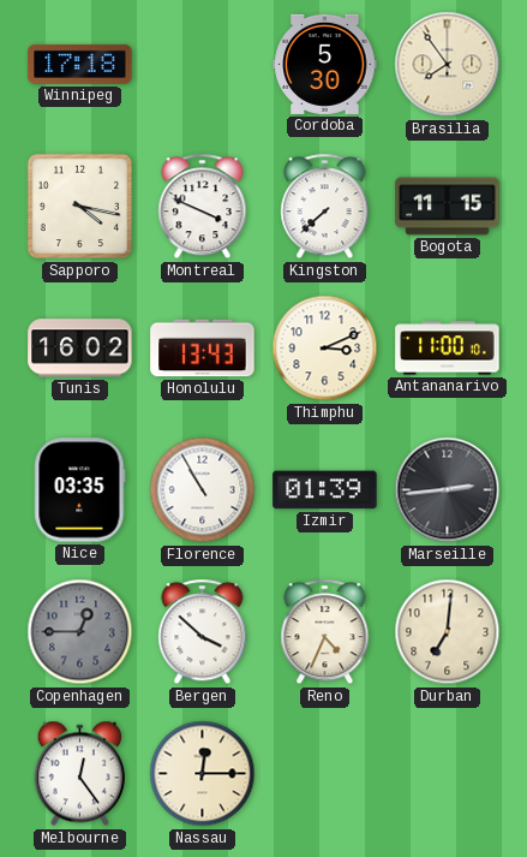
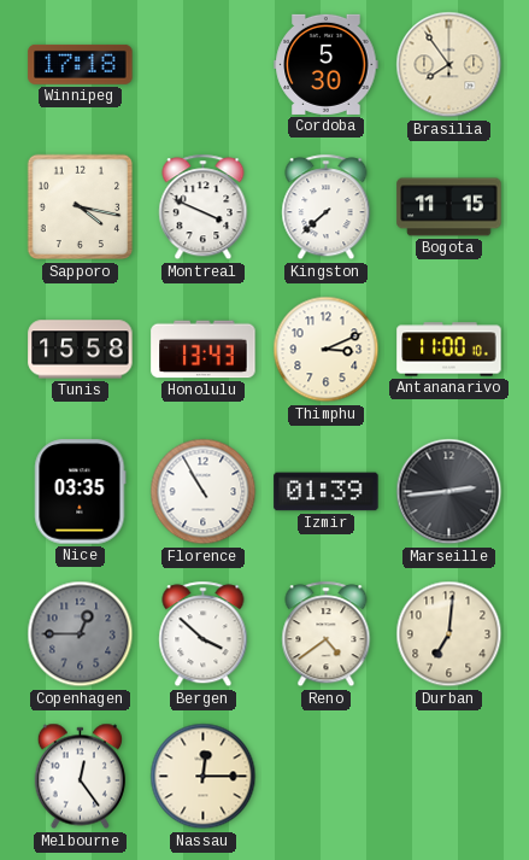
Tunis: 16:02 -> 15:58
Reno: 4:34 -> 4:39
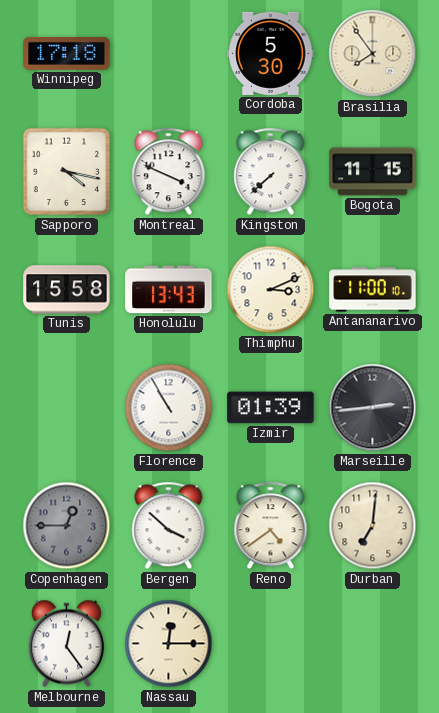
Nice: 03:35 -> none
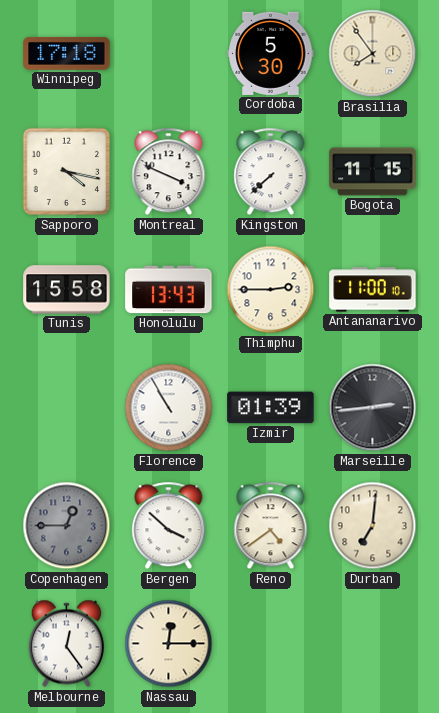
Thimphu: 3:11 -> 2:45
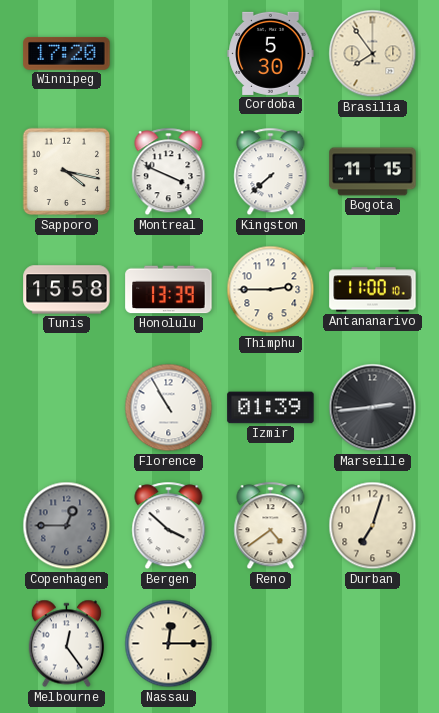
Winnipeg: 17:18 -> 17:20
Honolulu: 13:43 -> 13:39
Durban: 7:01 -> 7:03
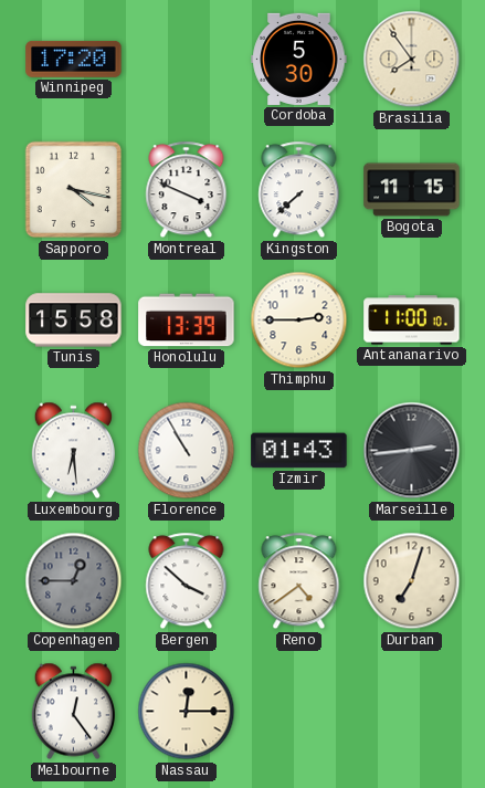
Luxembourg: none -> 6:29
Izmir: 01:39 -> 01:43
